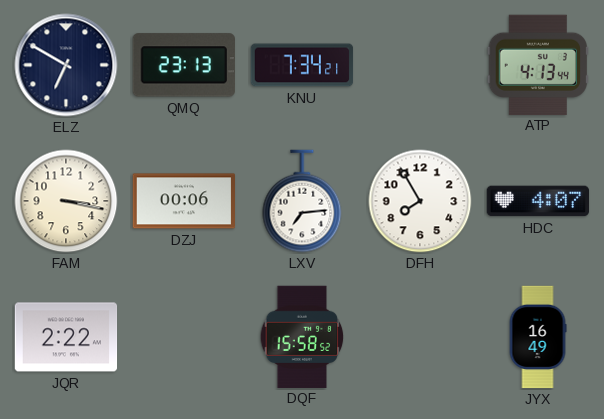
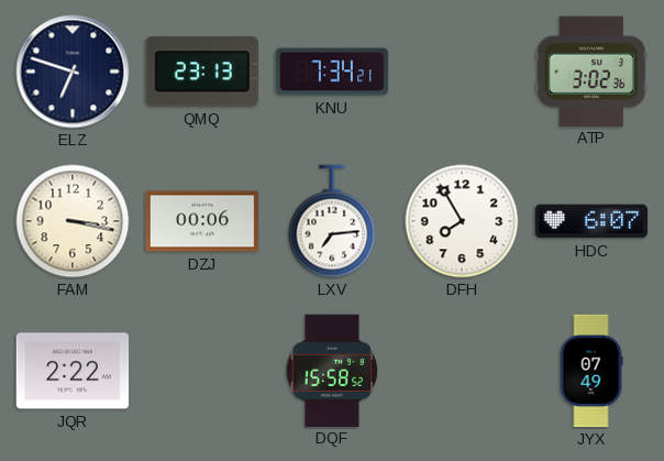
ELZ: 6:50 -> 6:48
ATP: 4:13 -> 3:02
HDC: 4:07 -> 6:07
JYX: 16:49 -> 07:49
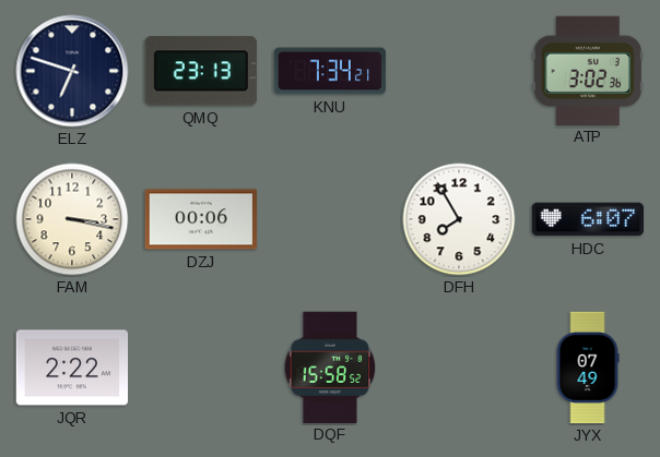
LXV: 7:14 -> none
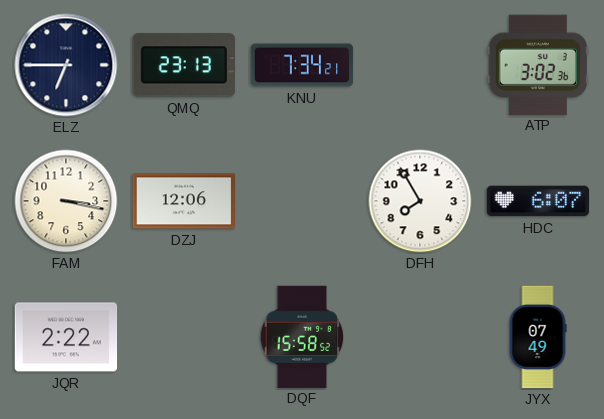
ELZ: 6:48 -> 6:45
DZJ: 00:06 -> 12:06
